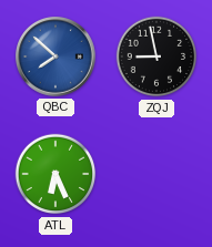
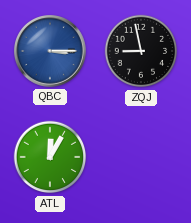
QBC: 7:52 -> 3:15
ATL: 6:26 -> 12:05
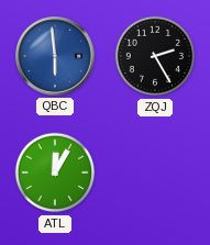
QBC: 3:15 -> 5:59
ZQJ: 8:58 -> 2:25
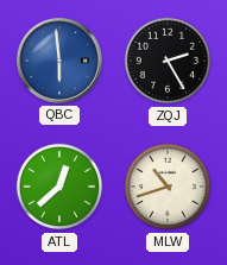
ATL: 12:05 -> 12:38
MLW: none -> 10:42
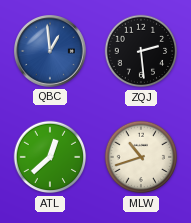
QBC: 5:59 -> 12:59
ZQJ: 2:25 -> 2:29
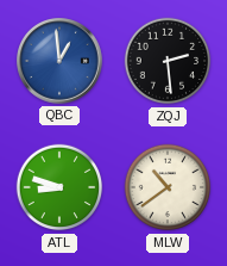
ATL: 12:38 -> 8:48
MLW: 10:42 -> 10:39
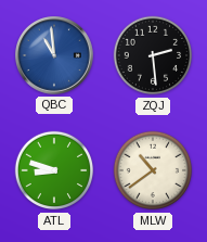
QBC: 12:59 -> 10:59
